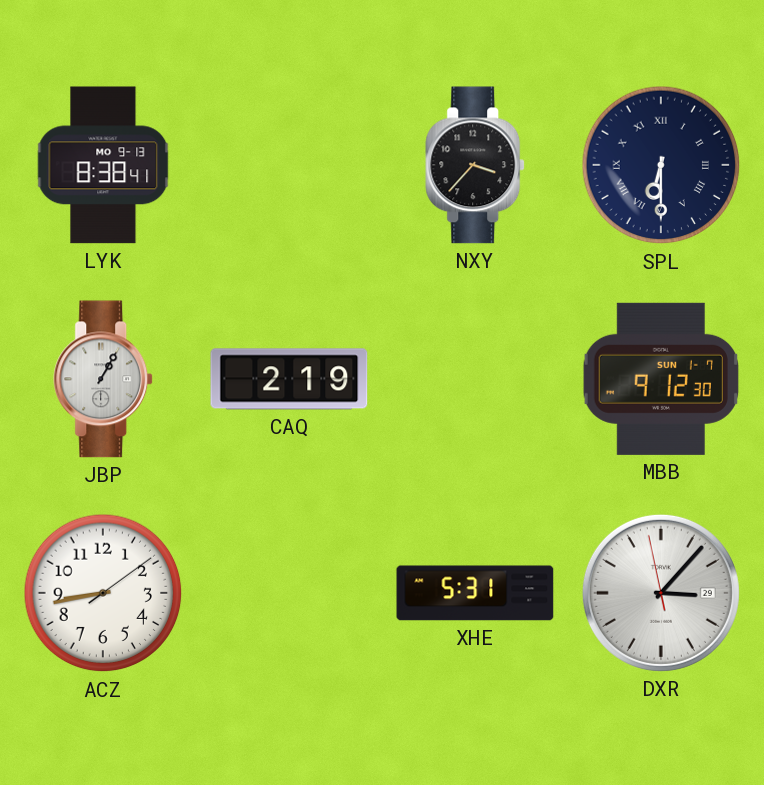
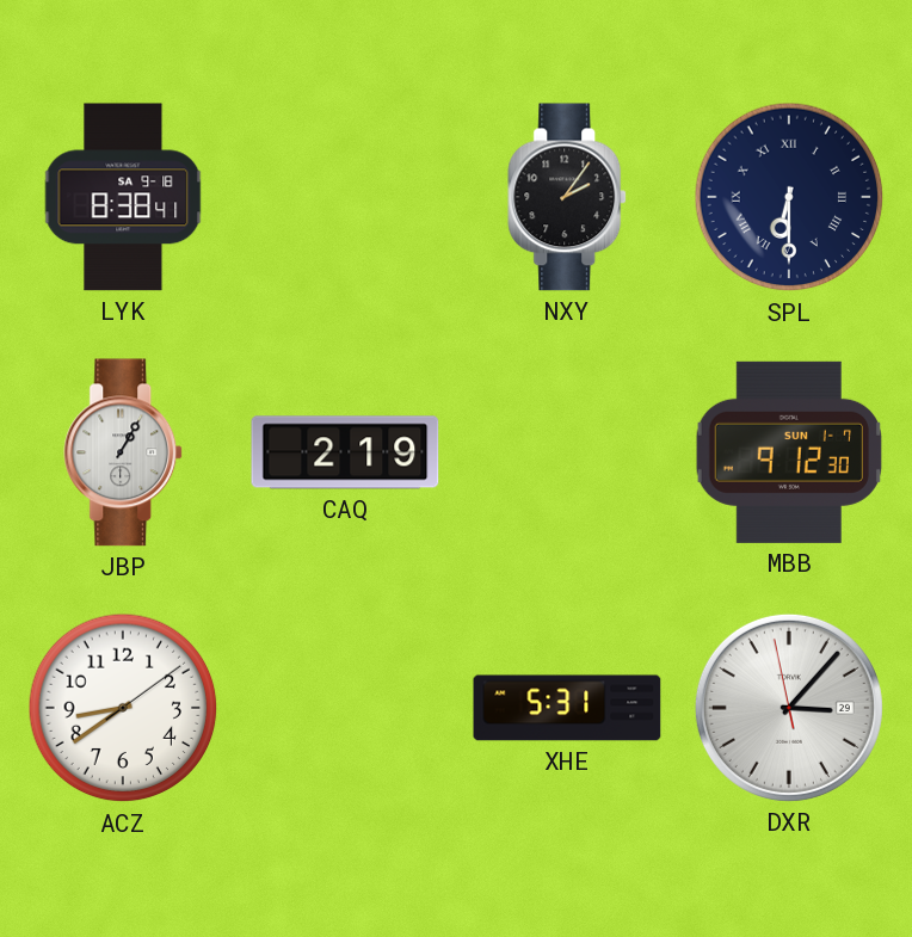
LYK date: MO 9-13 -> SA 9-18
NXY: 3:37 -> 2:06
ACZ: 8:43 -> 8:39
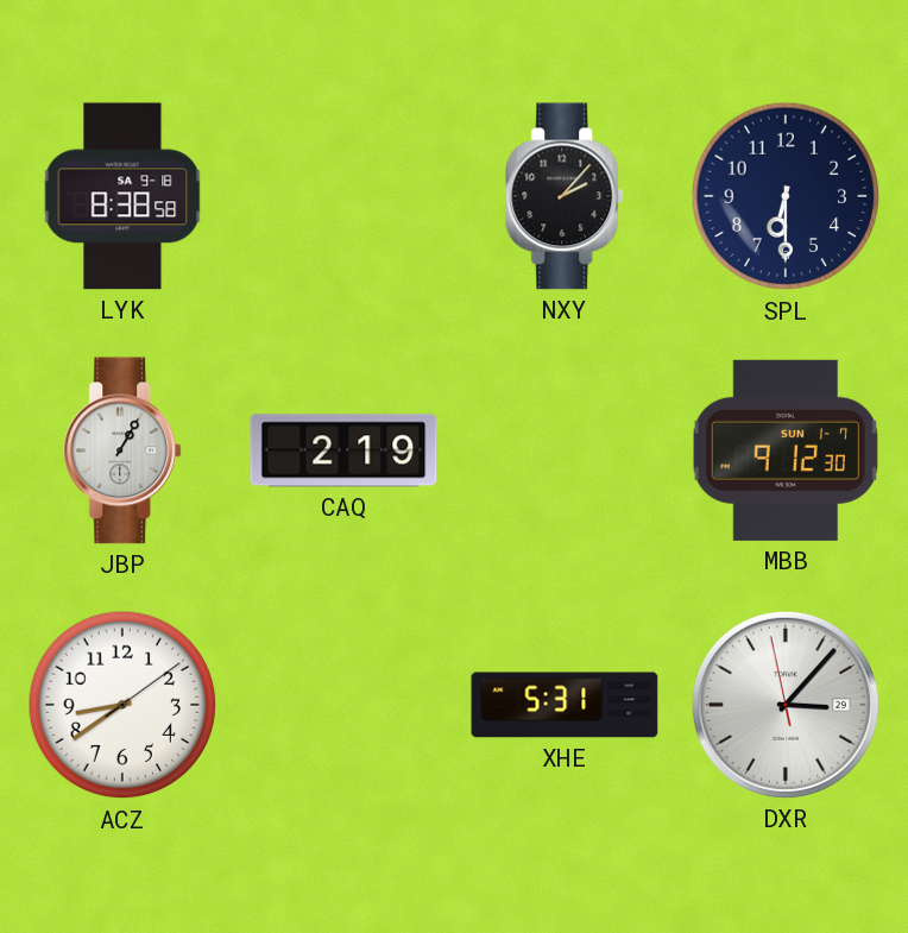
LYK: 8:38:41 -> 8:38:58
NXY: 2:06 -> 2:07
SPL numerals: Roman -> Arabic
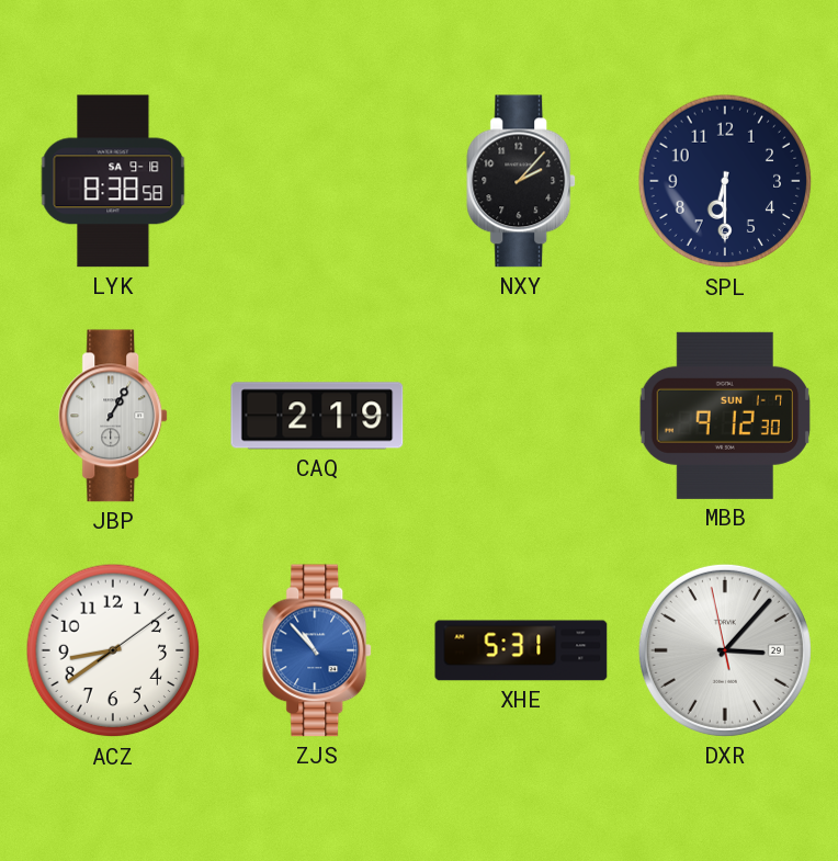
ZJS: none -> 10:53
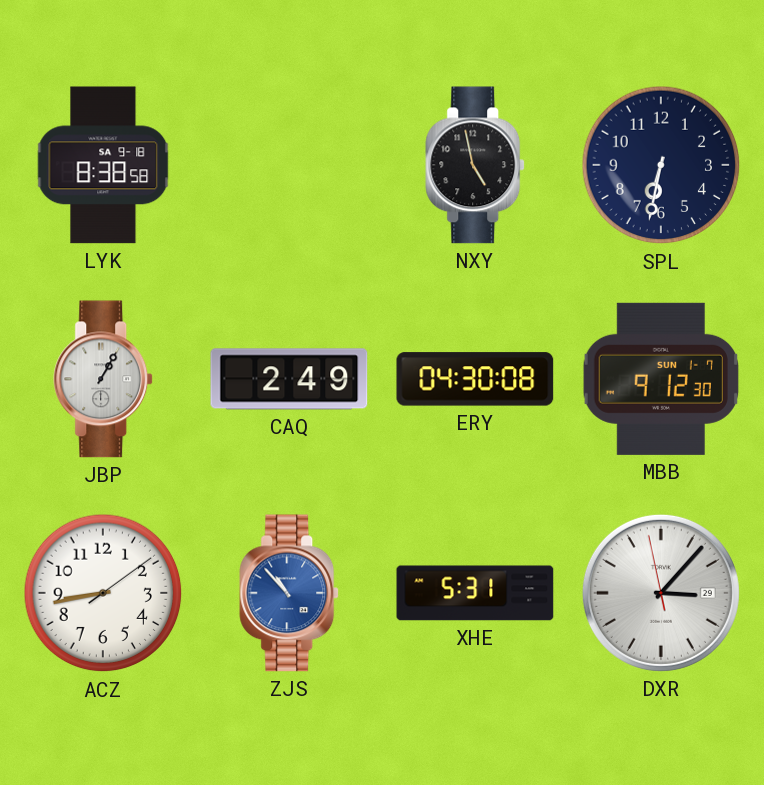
NXY: 2:07 -> 4:58
SPL: 6:30 -> 6:32
CAQ: 2:19 -> 2:49
ERY: none -> 04:30
ACZ: 8:39 -> 8:43
